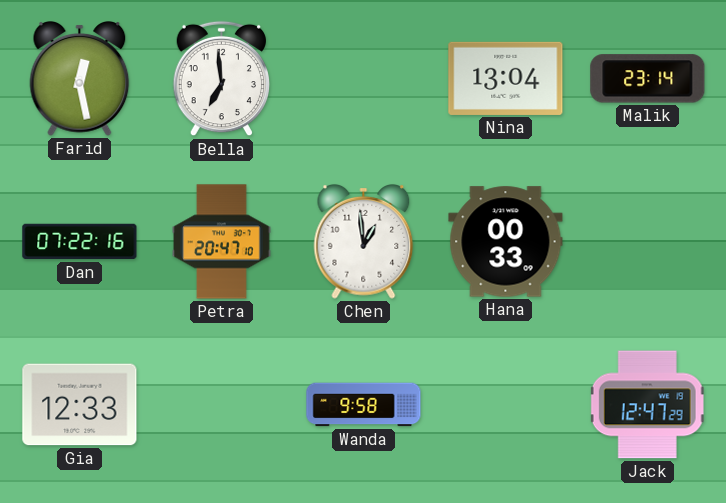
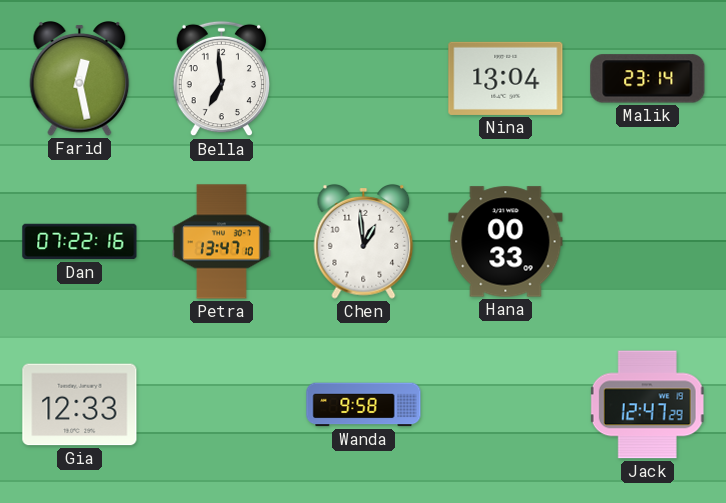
Petra: 20:47 -> 13:47
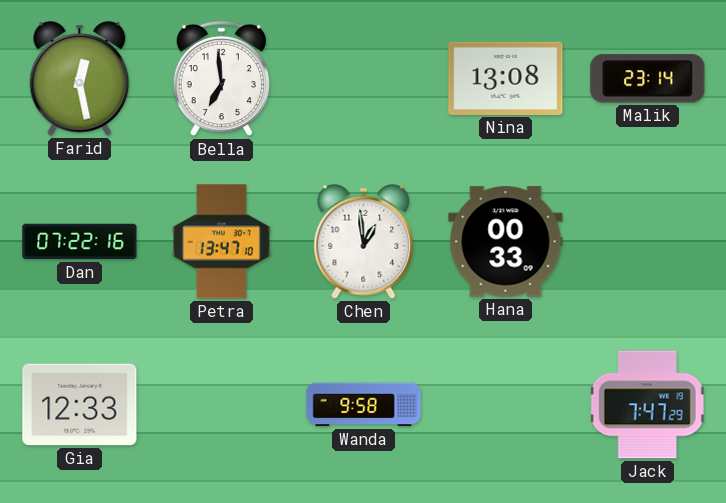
Nina: 13:04 -> 13:08
Jack: 12:47 -> 7:47
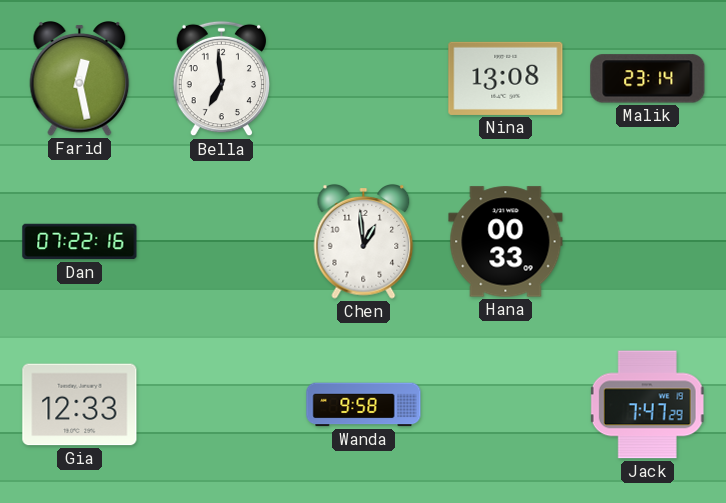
Petra: 13:47 -> none
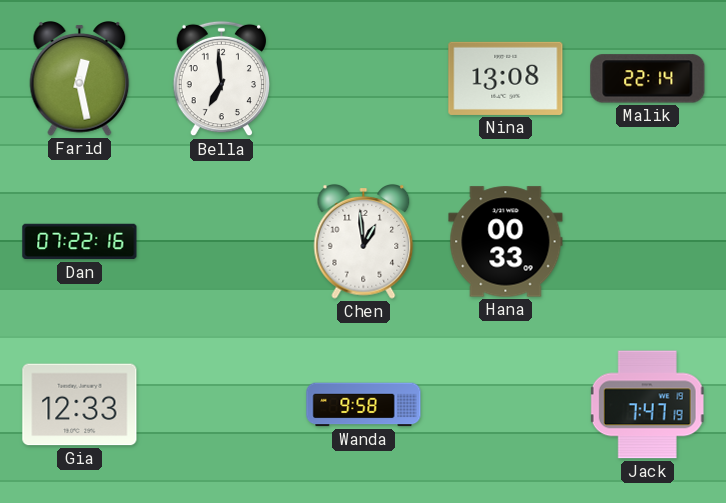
Malik: 23:14 -> 22:14
Jack: 7:47:29 -> 7:47:19
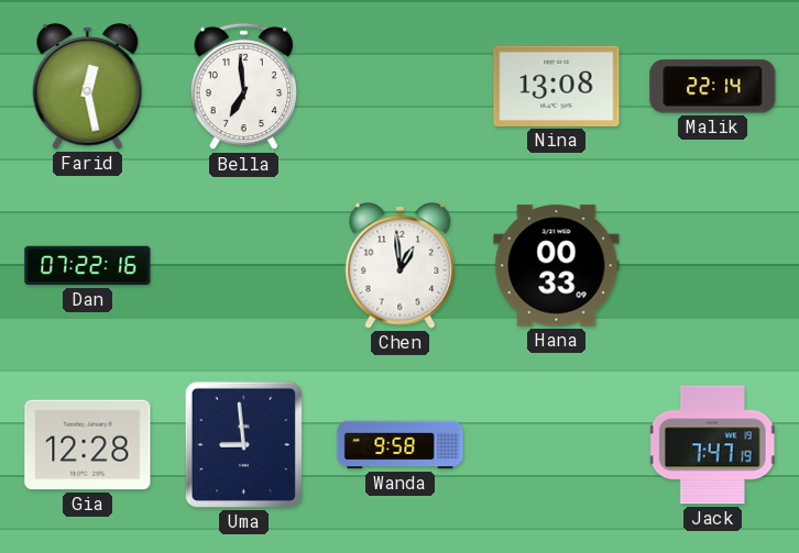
Gia: 12:33 -> 12:28
Uma: none -> 8:59
